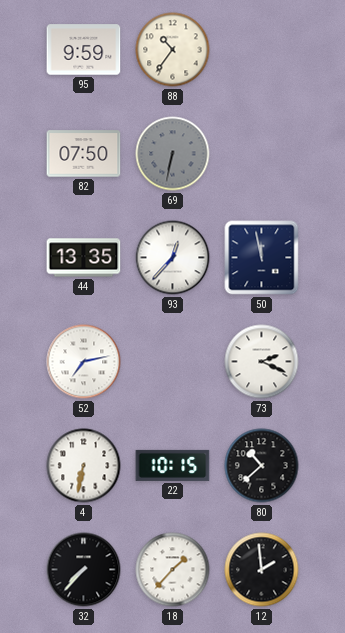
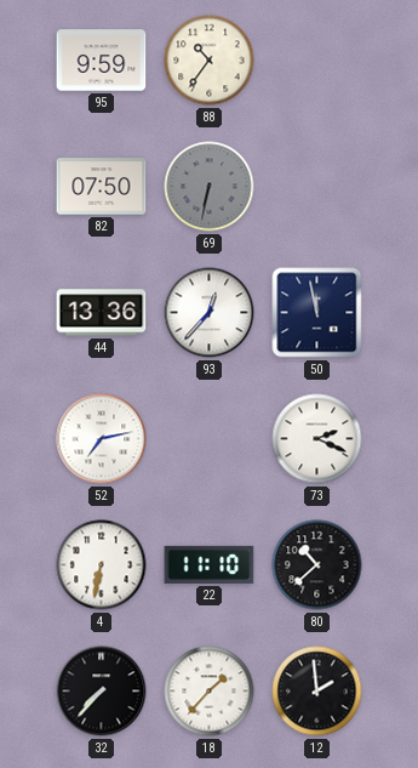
44: 13:35 -> 13:36
22: 10:15 -> 11:10
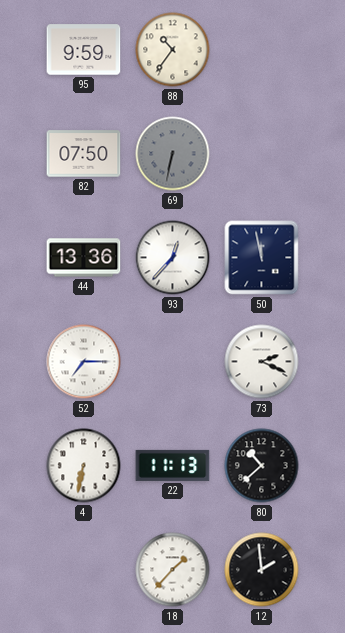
52: 7:13 -> 7:15
22: 11:10 -> 11:13
32: 7:37 -> none
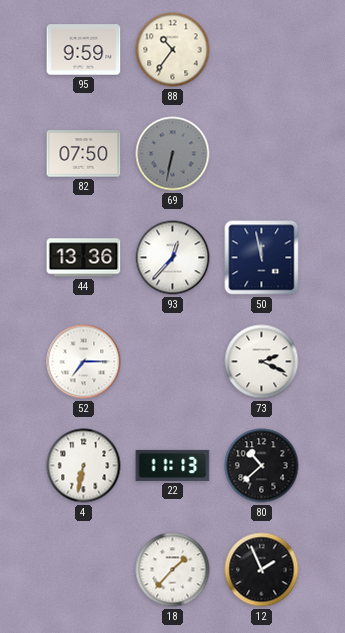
12: 1:59 -> 1:56
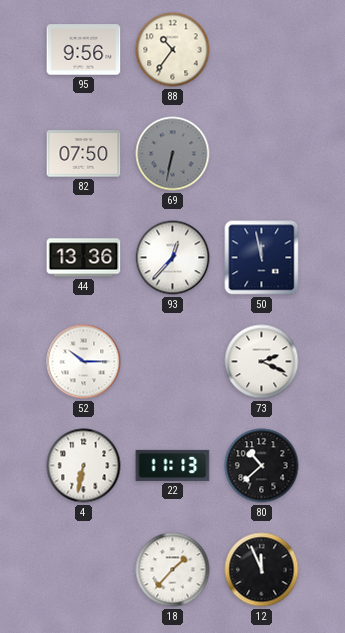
95: 9:59 -> 9:56
52: 7:15 -> 10:15
12: 1:56 -> 11:56
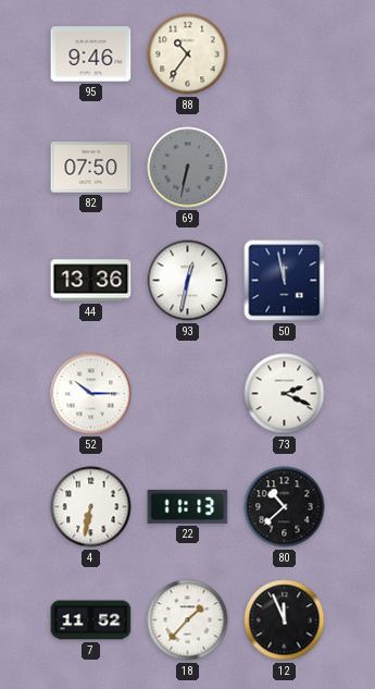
95: 9:56 -> 9:46
93: 12:37 -> 12:32
7: none -> 11:52
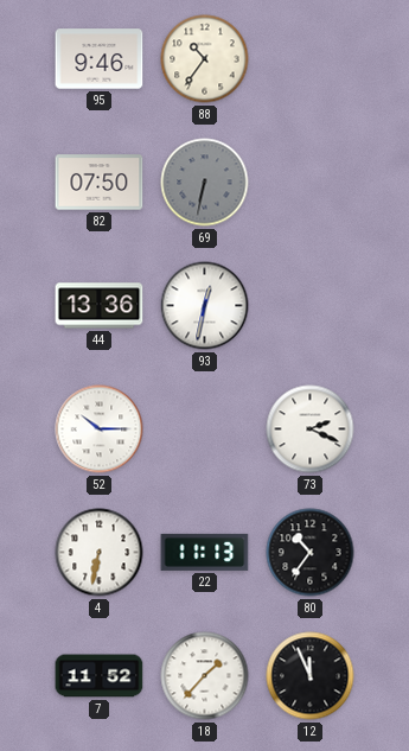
50: 11:58 -> none
80: 10:38 -> 10:36
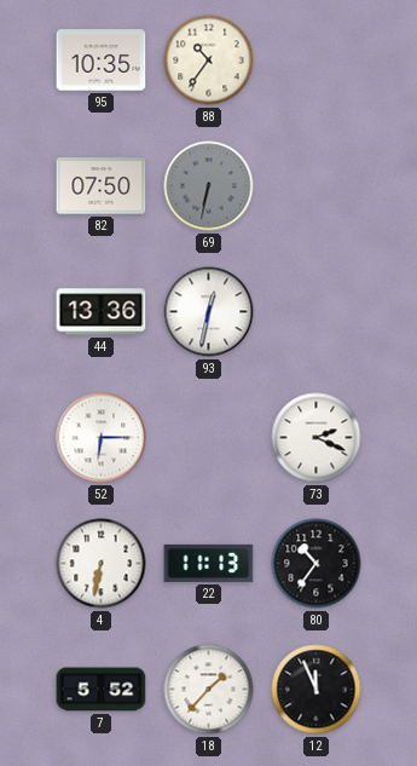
95: 9:46 -> 10:35
52: 10:15 -> 6:15
7: 11:52 -> 5:52
